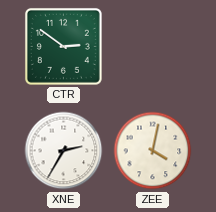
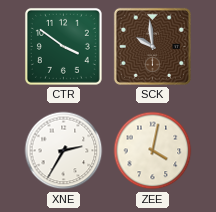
CTR: 2:51 -> 3:51
SCK: none -> 9:59
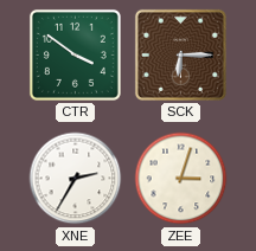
SCK: 9:59 -> 6:15
ZEE: 4:02 -> 3:03
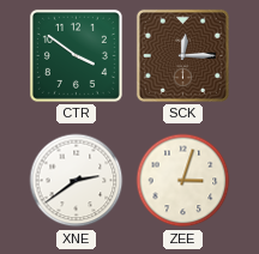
SCK: 6:15 -> 12:15
XNE: 2:35 -> 2:39
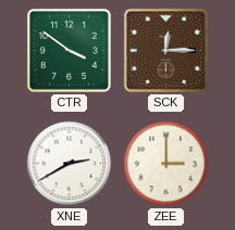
XNE: 2:39 -> 2:40
ZEE: 3:03 -> 3:00
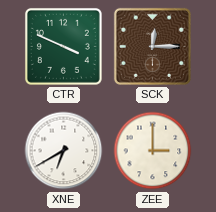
CTR: 3:51 -> 3:49
XNE: 2:40 -> 6:40
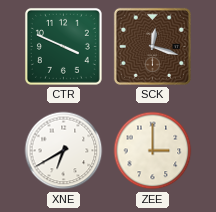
SCK: 12:15 -> 12:18
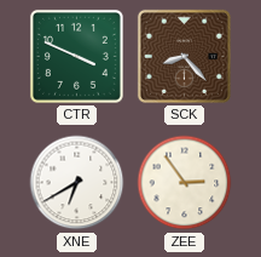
SCK: 12:18 -> 8:23
ZEE: 3:00 -> 2:54
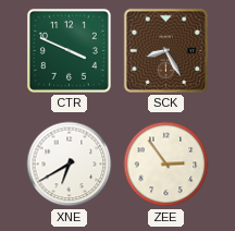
SCK: 8:23 -> 8:25
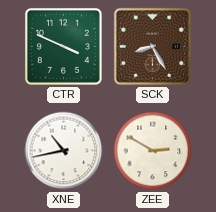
XNE: 6:40 -> 10:43
ZEE: 2:54 -> 2:50
